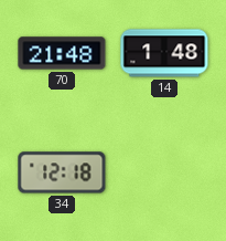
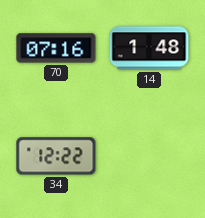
70: 21:48 -> 07:16
34: 12:18 -> 12:22
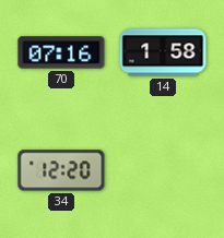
14: 1:48 -> 1:58
34: 12:22 -> 12:20
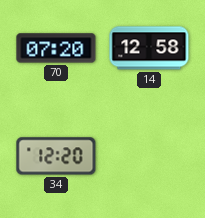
70: 07:16 -> 07:20
14: 1:58 -> 12:58
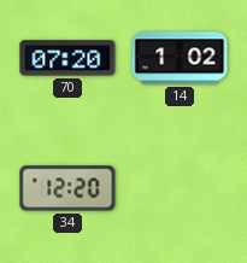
14: 12:58 -> 1:02
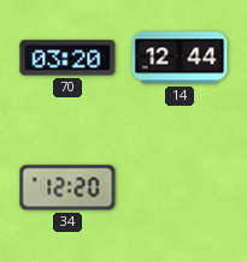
70: 07:20 -> 03:20
14: 1:02 -> 12:44
